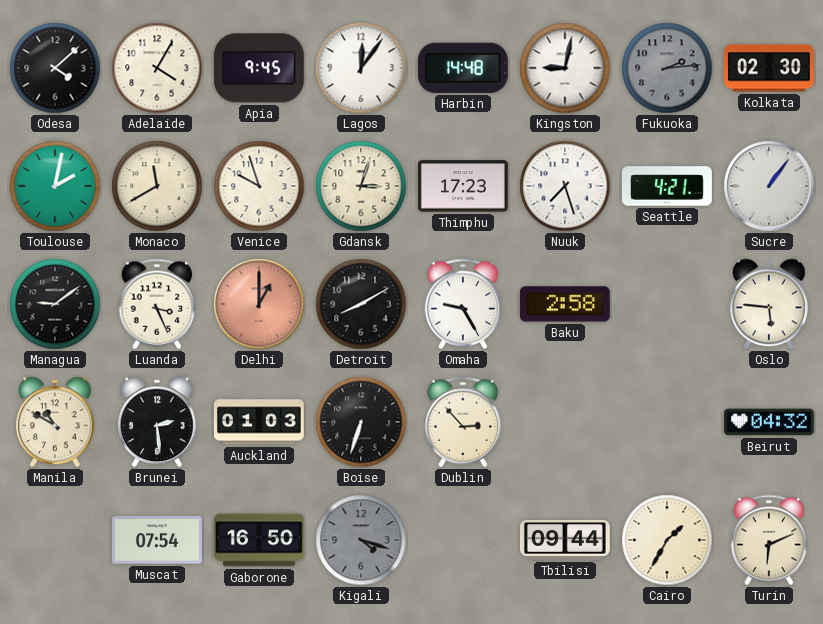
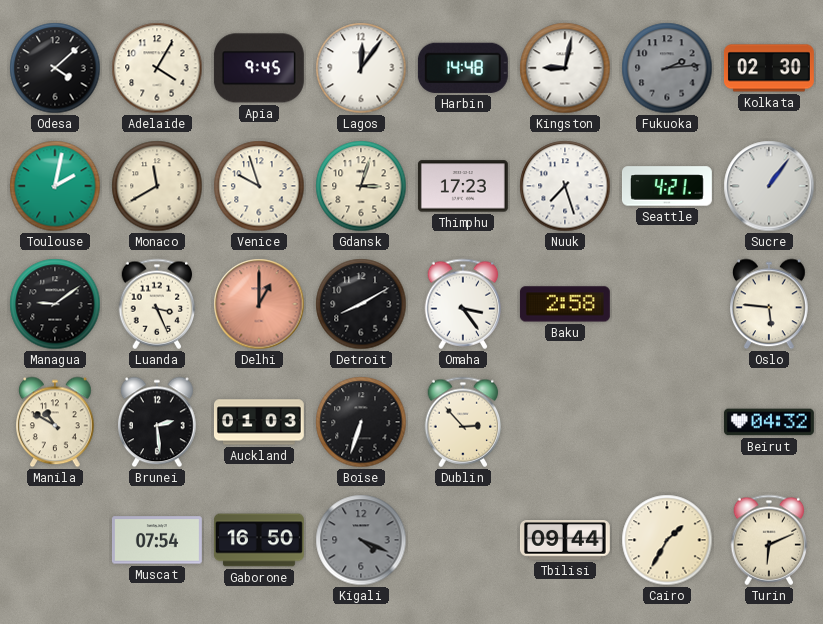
Omaha: 9:25 -> 3:24
Kigali: 4:18 -> 4:19
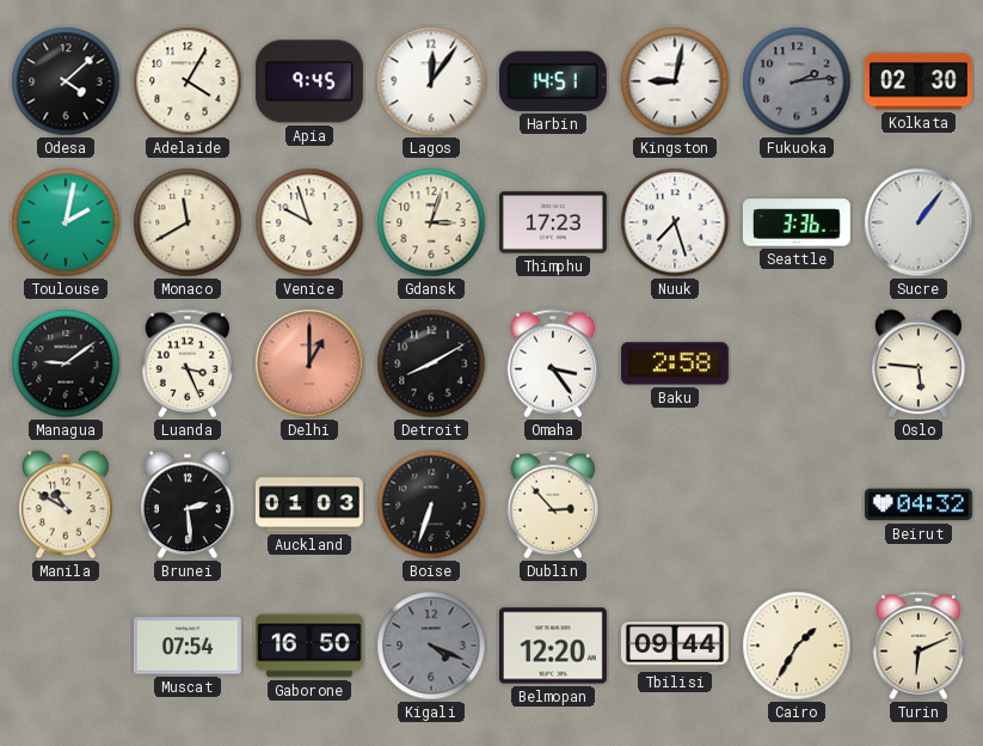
Harbin: 14:48 -> 14:51
Seattle: 4:21 -> 3:36
Belmopan: none -> 12:20
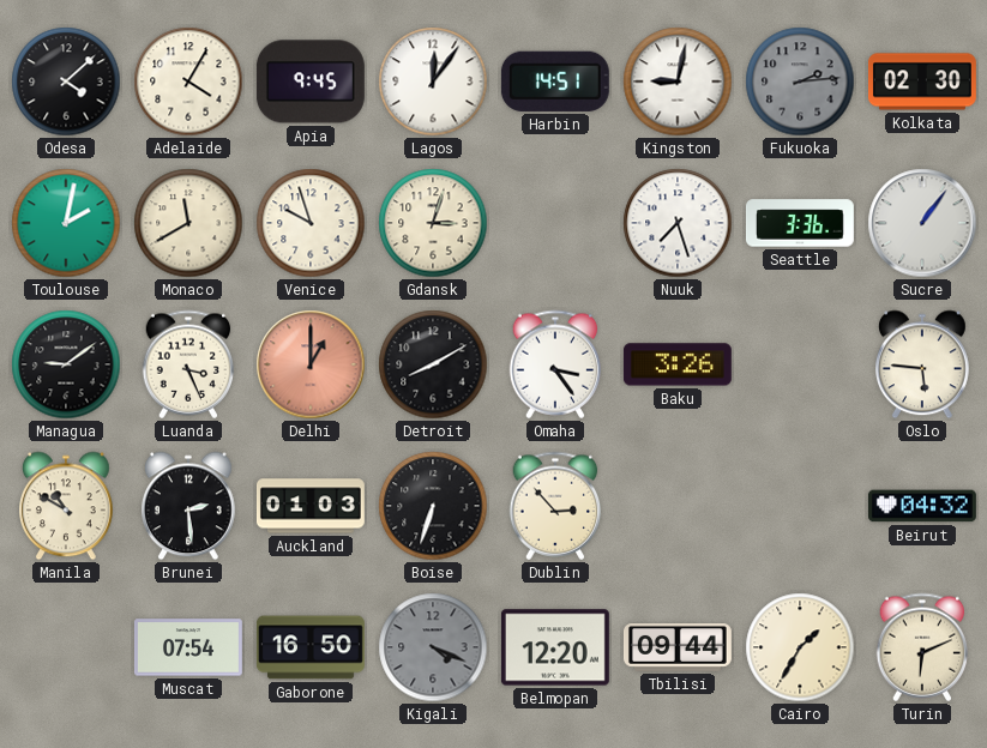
Thimphu: 17:23 -> none
Baku: 2:58 -> 3:26
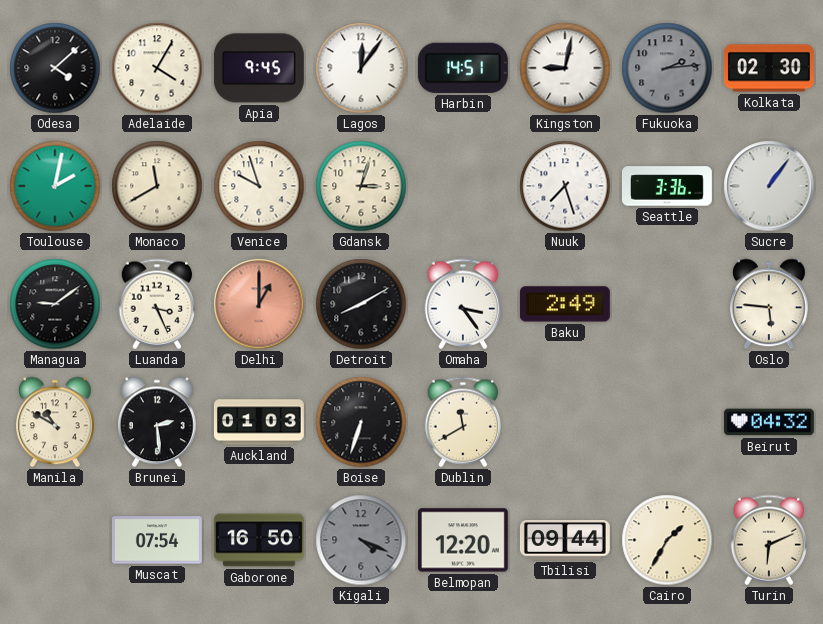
Baku: 3:26 -> 2:49
Dublin: 2:53 -> 11:40
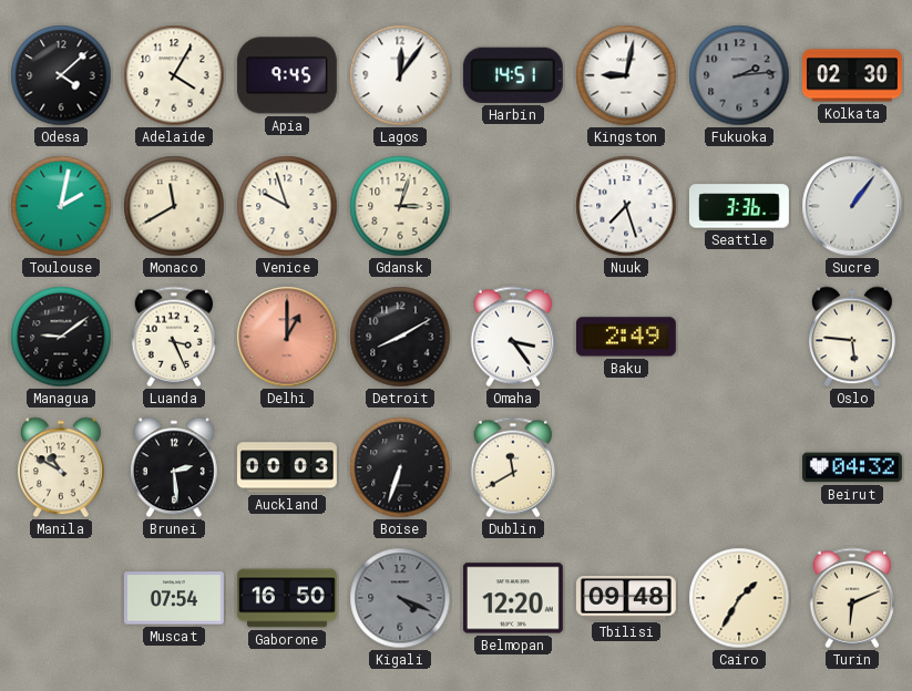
Auckland: 01:03 -> 00:03
Tbilisi: 09:44 -> 09:48
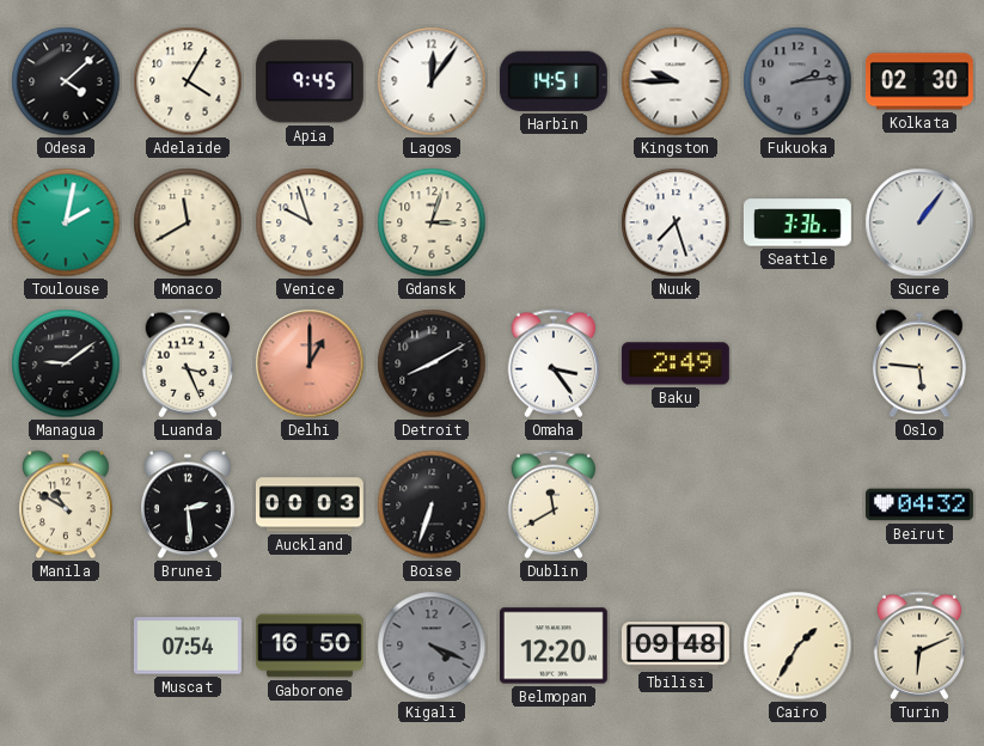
Kingston: 9:02 -> 9:45
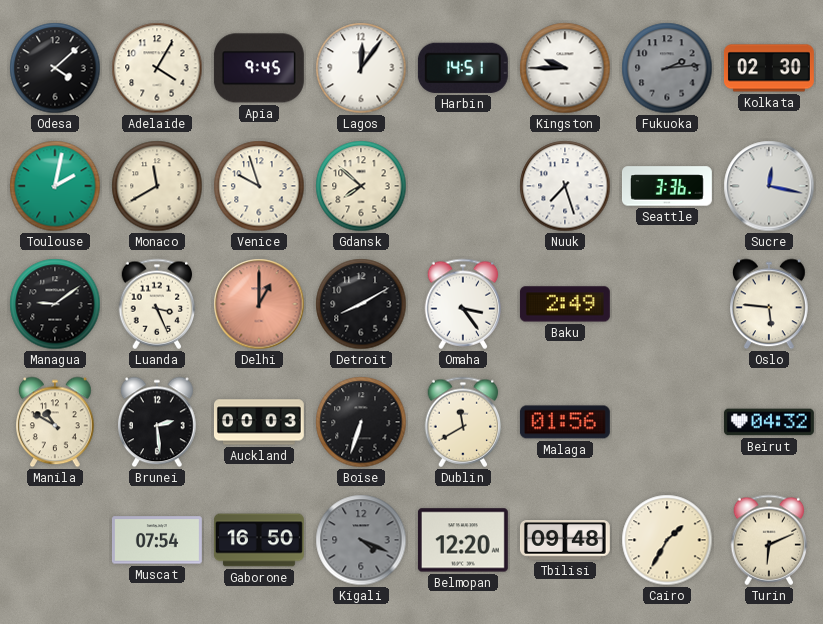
Gdansk: 3:03 -> 7:52
Sucre: 1:06 -> 12:17
Malaga: none -> 01:56
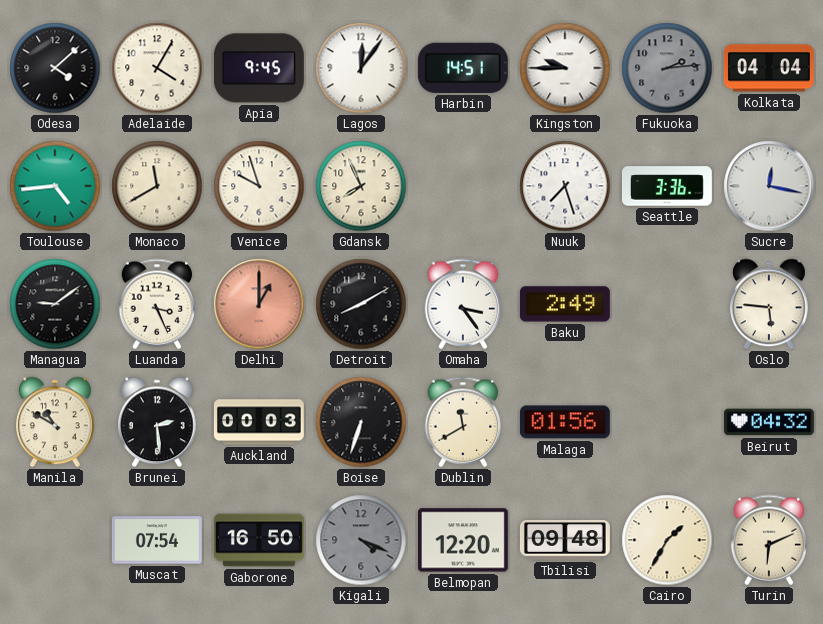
Kolkata: 02:30 -> 04:04
Toulouse: 2:02 -> 4:44
Gdansk: 7:52 -> 7:56
